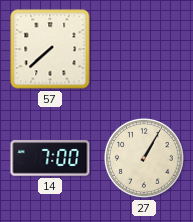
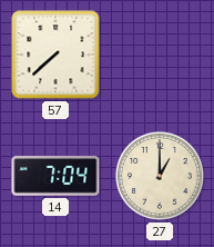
14: 7:00 -> 7:04
27: 1:05 -> 1:00
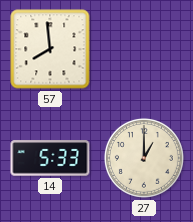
57: 7:38 -> 7:59
14: 7:04 -> 5:33
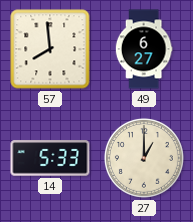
49: none -> 6:27
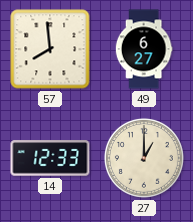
14: 5:33 -> 12:33
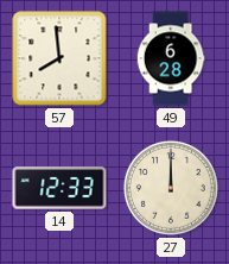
49: 6:27 -> 6:28
27: 1:00 -> 12:00
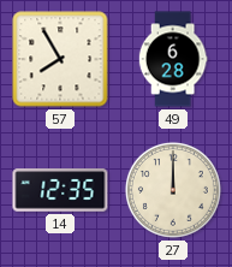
57: 7:59 -> 7:55
14: 12:33 -> 12:35
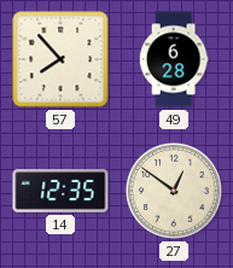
57: 7:55 -> 7:53
27: 12:00 -> 12:51
